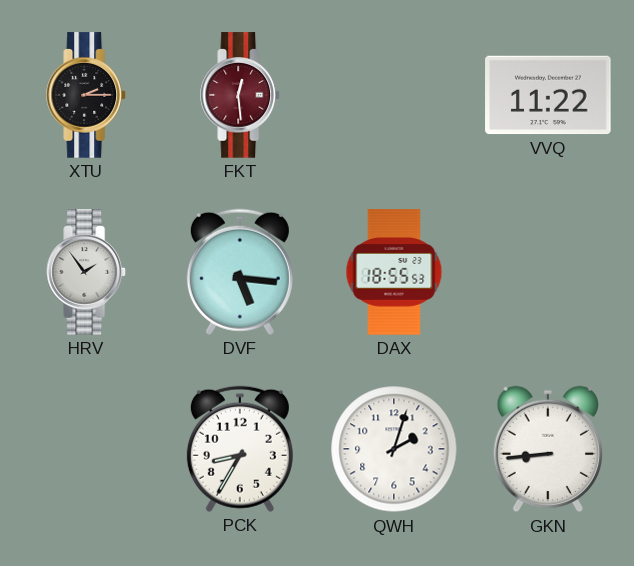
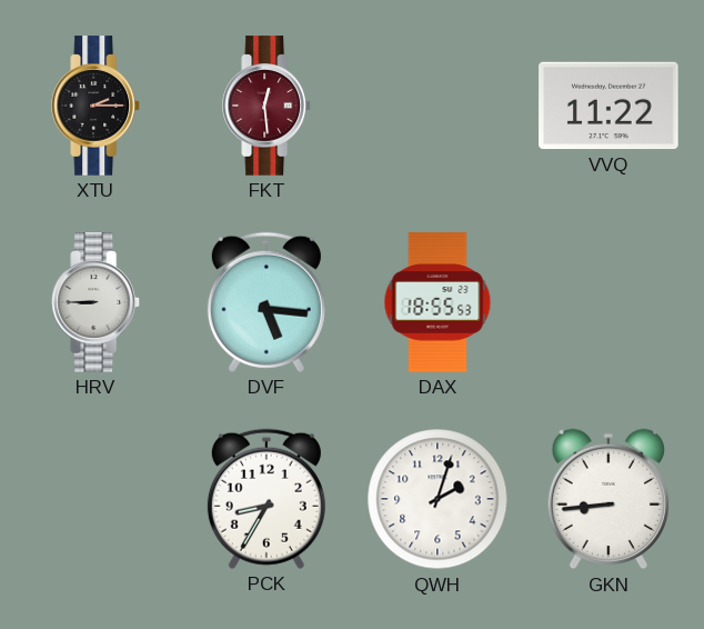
HRV: 1:54 -> 8:45
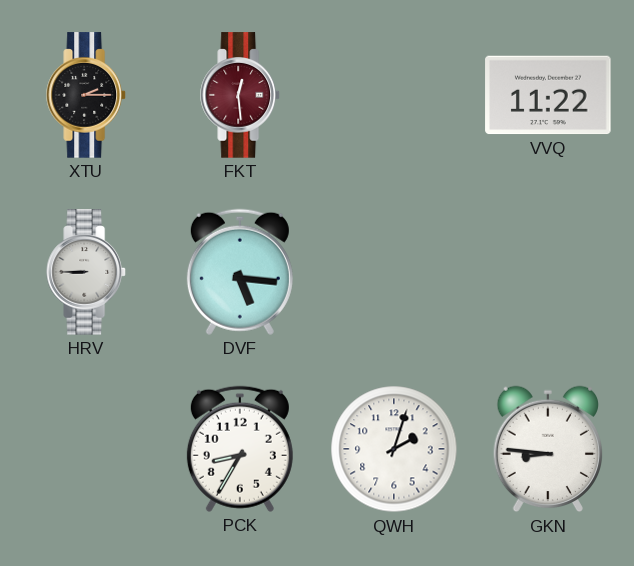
DAX: 18:55 -> none
GKN: 8:44 -> 8:46
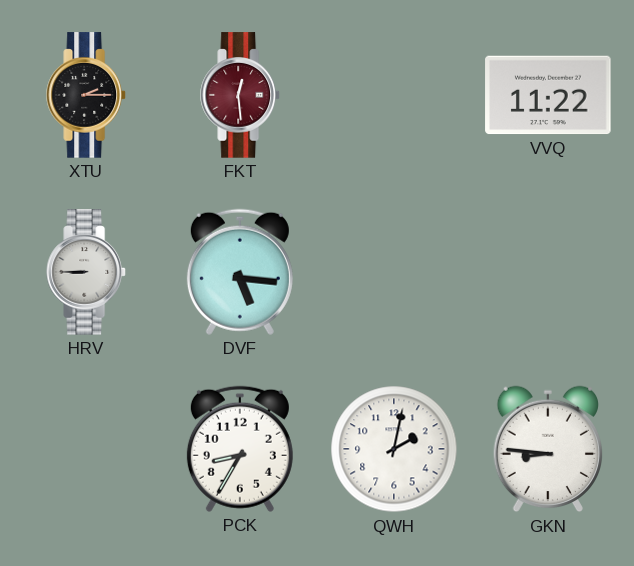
QWH: 2:03 -> 2:02
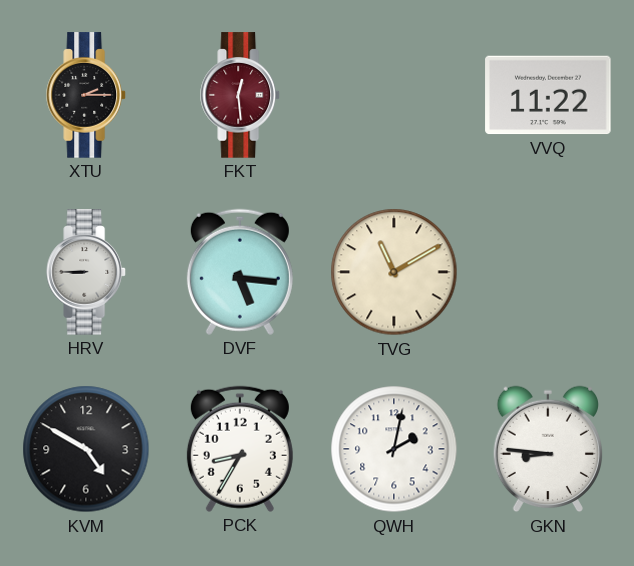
TVG: none -> 11:10
KVM: none -> 4:50
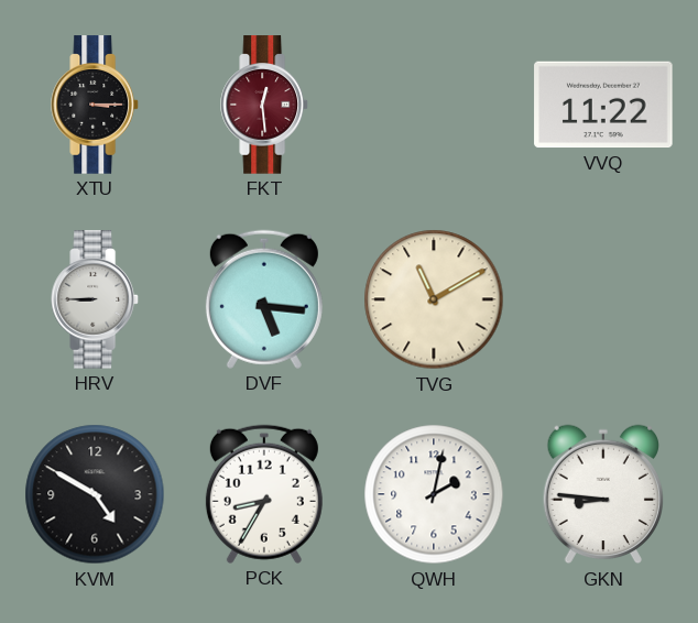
XTU: 2:15 -> 3:15
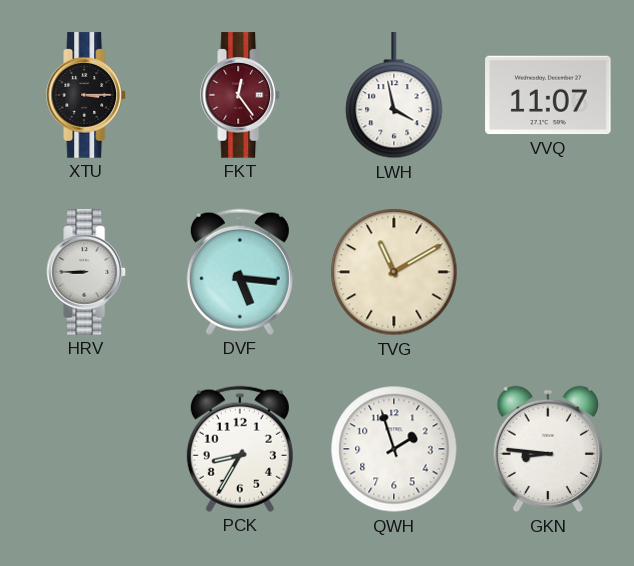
FKT: 12:29 -> 12:24
LWH: none -> 3:58
VVQ: 11:22 -> 11:07
KVM: 4:50 -> none
QWH: 2:02 -> 1:57
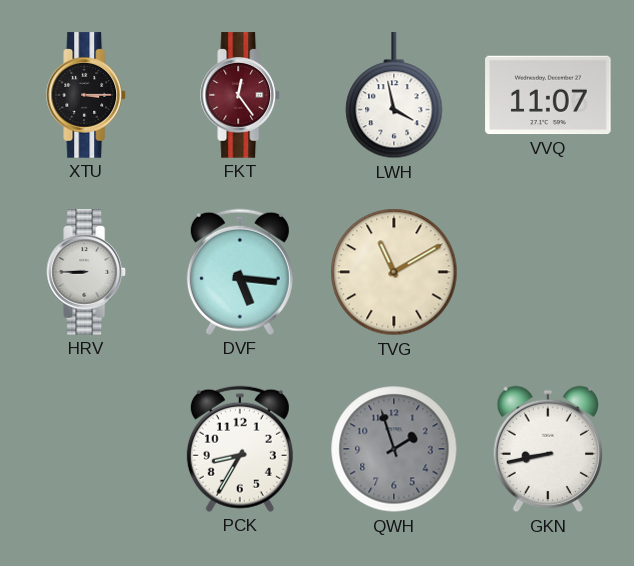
QWH dial: white -> grey
GKN: 8:46 -> 8:43
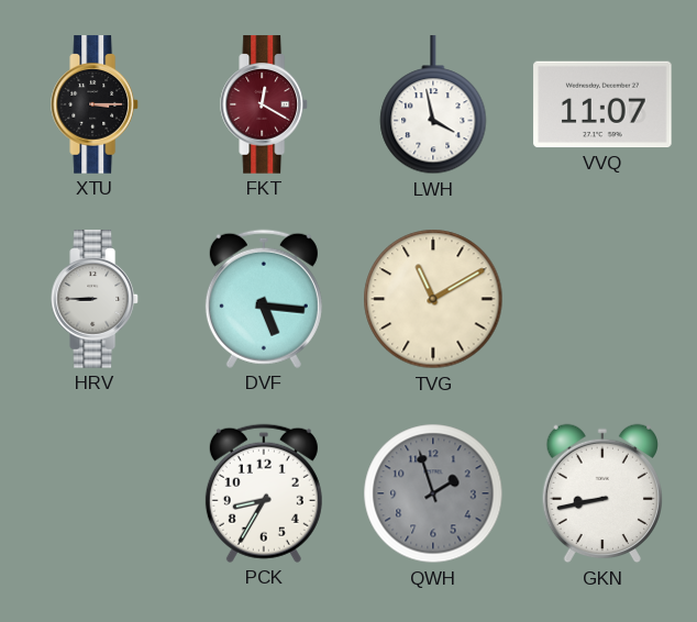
FKT: 12:24 -> 12:20
